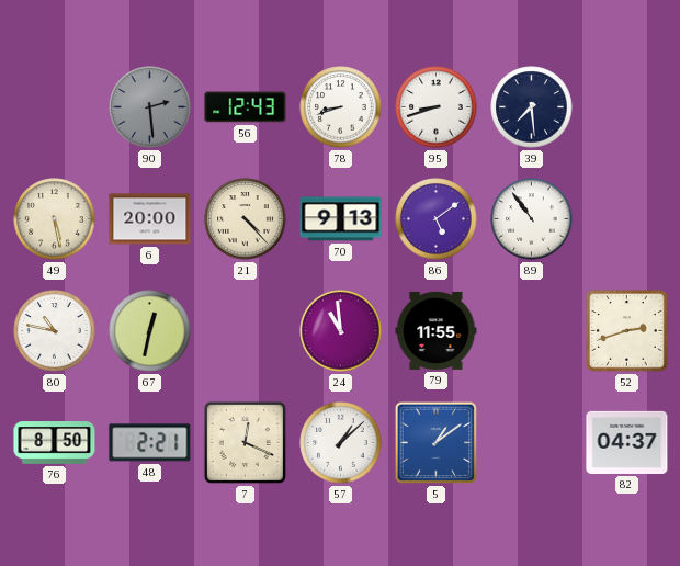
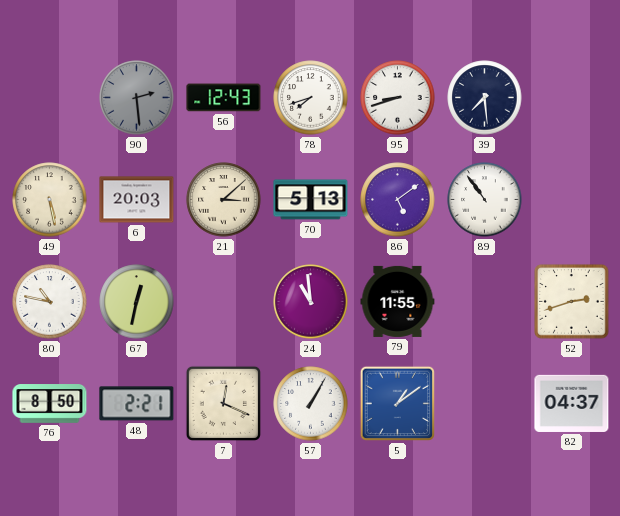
78: 8:42 -> 7:42
6: 20:00 -> 20:03
21: 4:23 -> 3:08
70: 9:13 -> 5:13
57: 1:08 -> 1:05
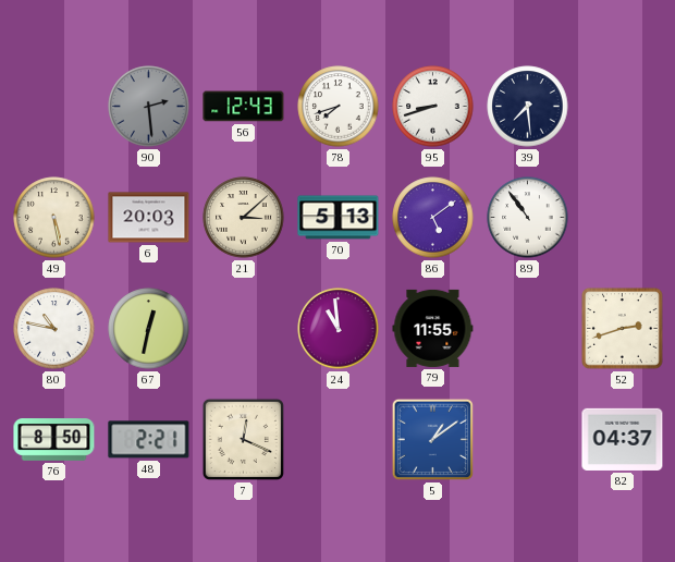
57: 1:05 -> none
